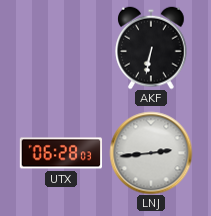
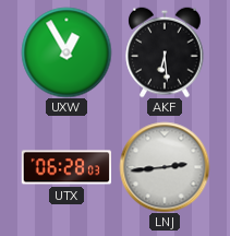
UXW: none -> 12:55
AKF: 6:32 -> 6:29
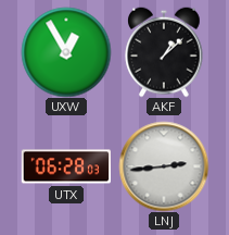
AKF: 6:29 -> 1:08
